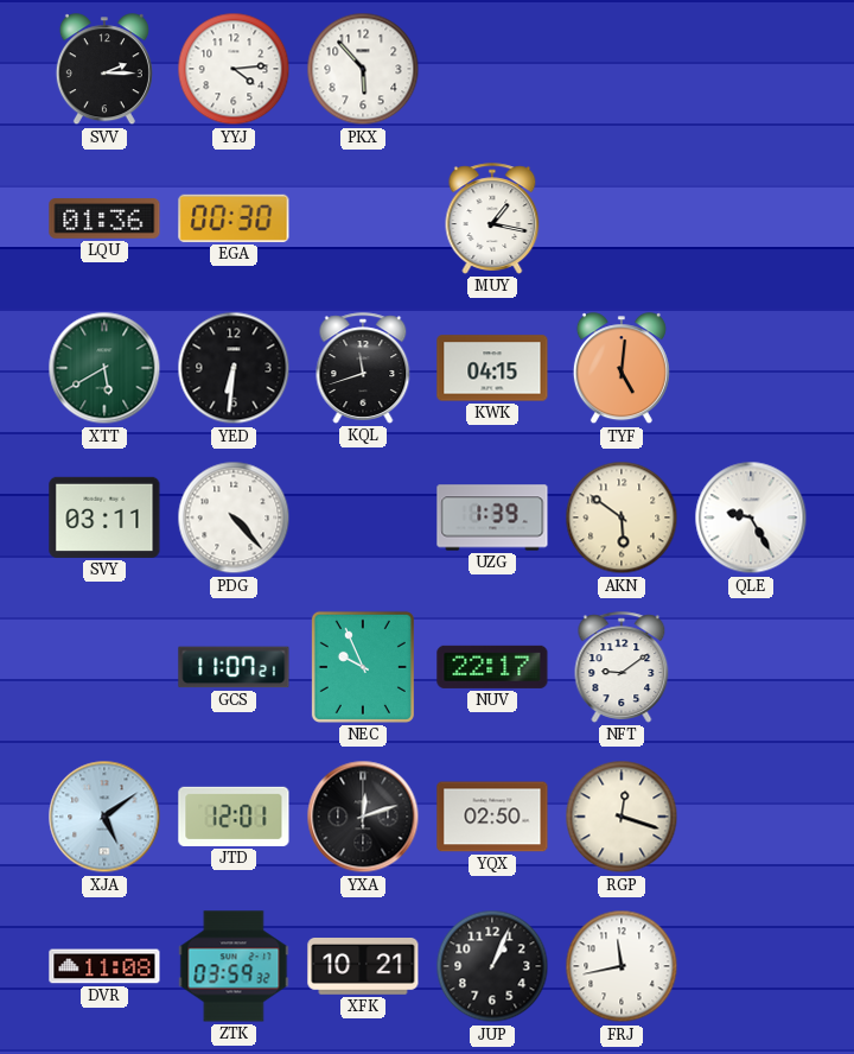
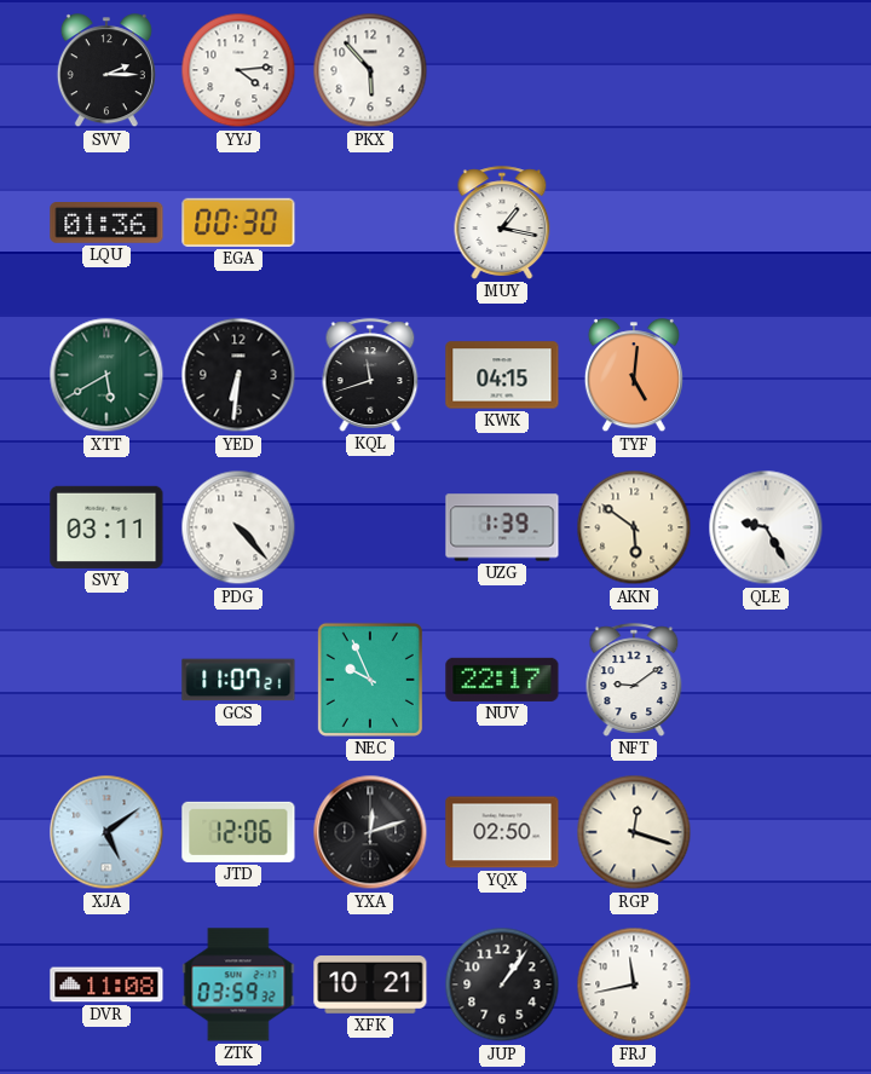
JTD: 12:01 -> 12:06
JUP: 1:04 -> 1:06
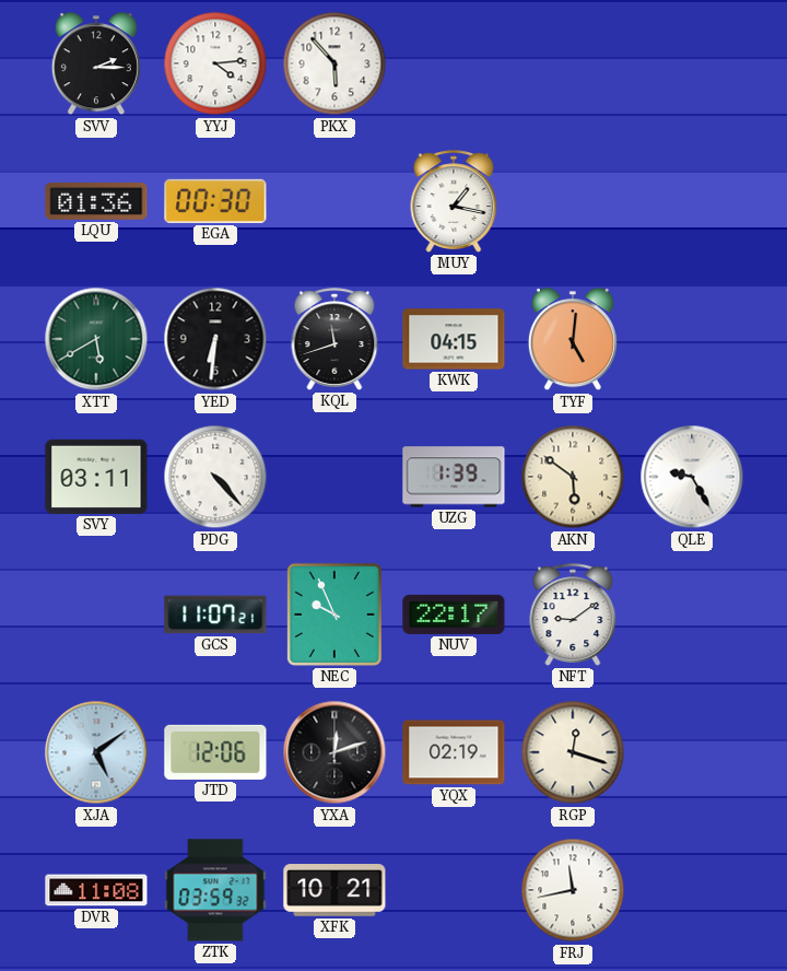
YQX: 02:50 -> 02:19
JUP: 1:06 -> none
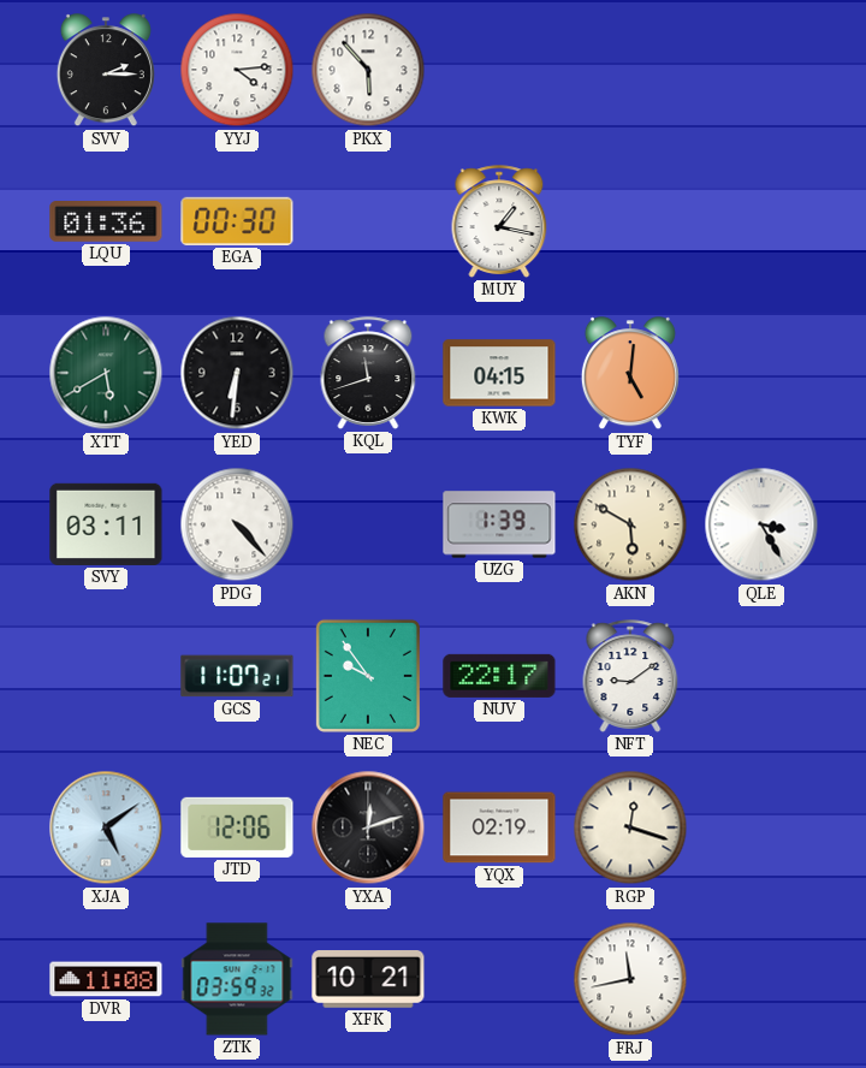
AKN: 5:51 -> 5:50
QLE: 9:25 -> 3:25
NEC: 9:56 -> 9:54
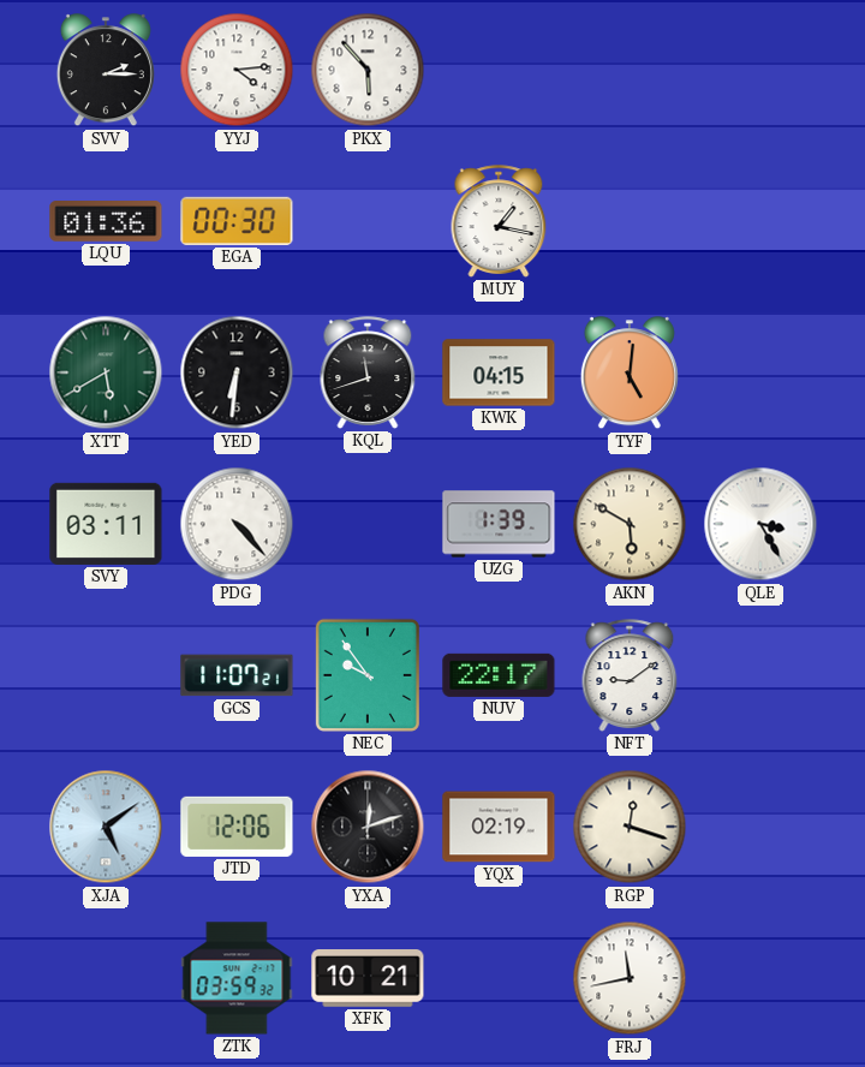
DVR: 11:08 -> none
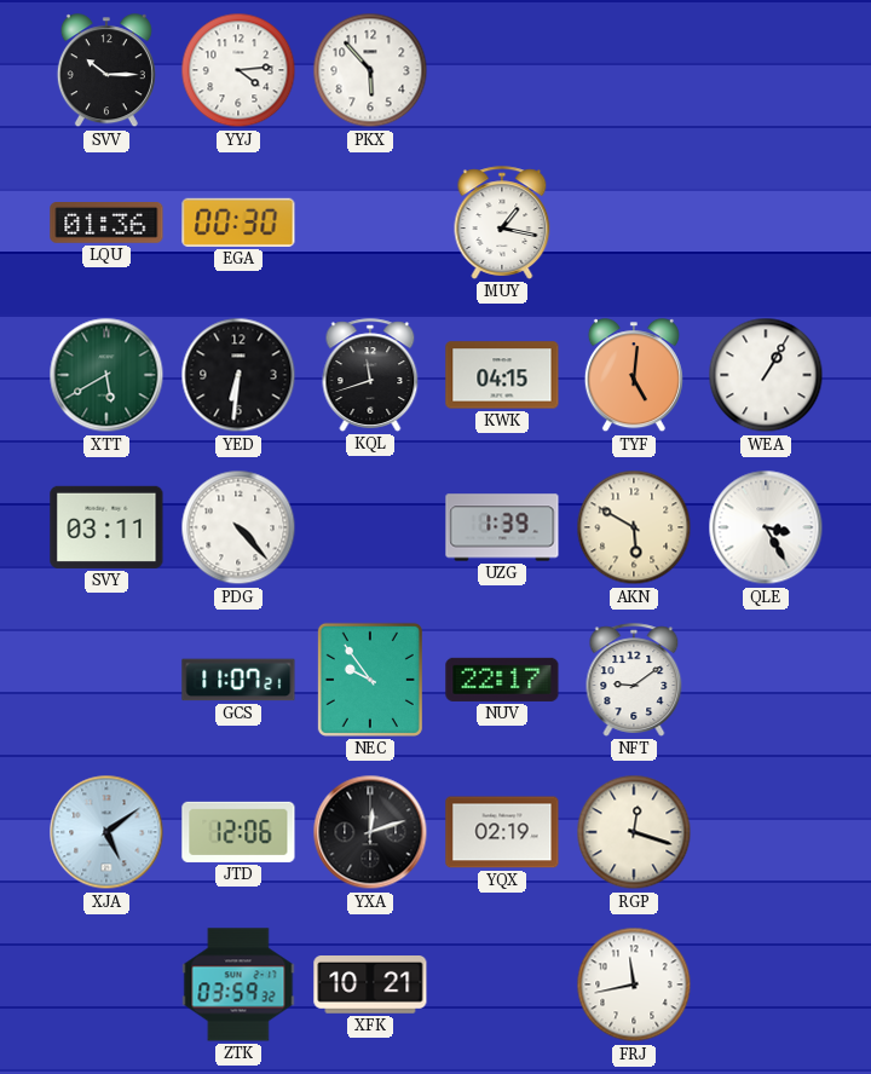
SVV: 2:15 -> 10:15
WEA: none -> 1:05
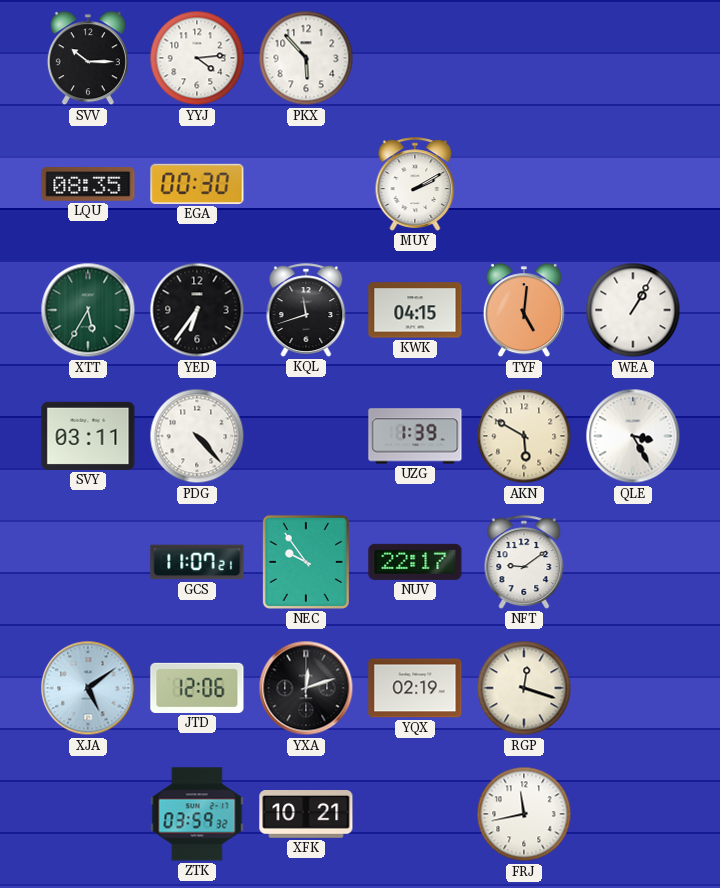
LQU: 01:36 -> 08:35
MUY: 1:17 -> 2:10
XTT: 5:40 -> 5:35
YED: 6:31 -> 6:36
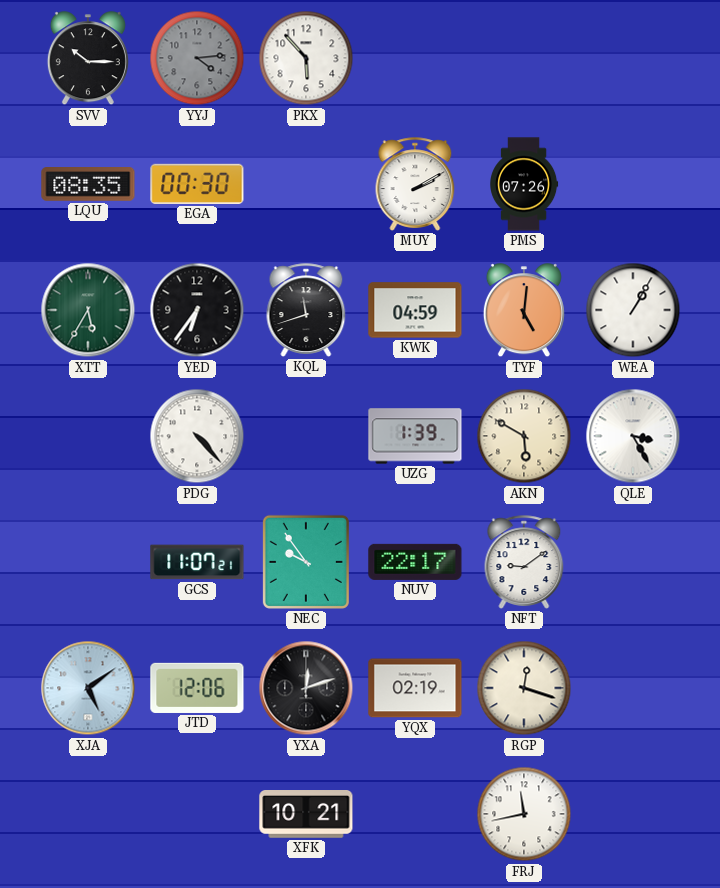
YYJ dial: white -> grey
PMS: none -> 07:26
KWK: 04:15 -> 04:59
SVY: 03:11 -> none
ZTK: 03:59 -> none
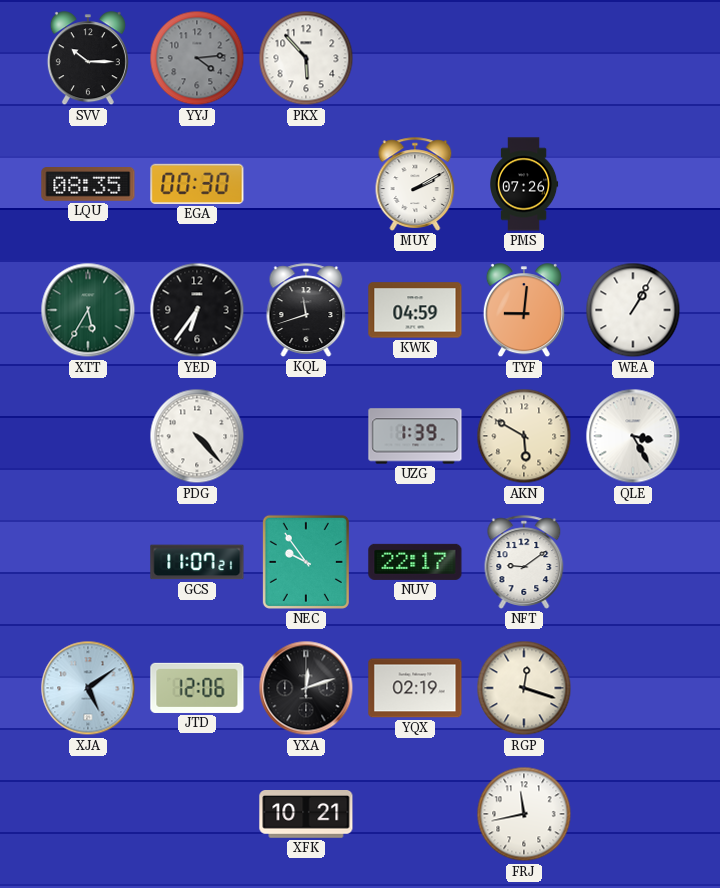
TYF: 5:01 -> 9:01
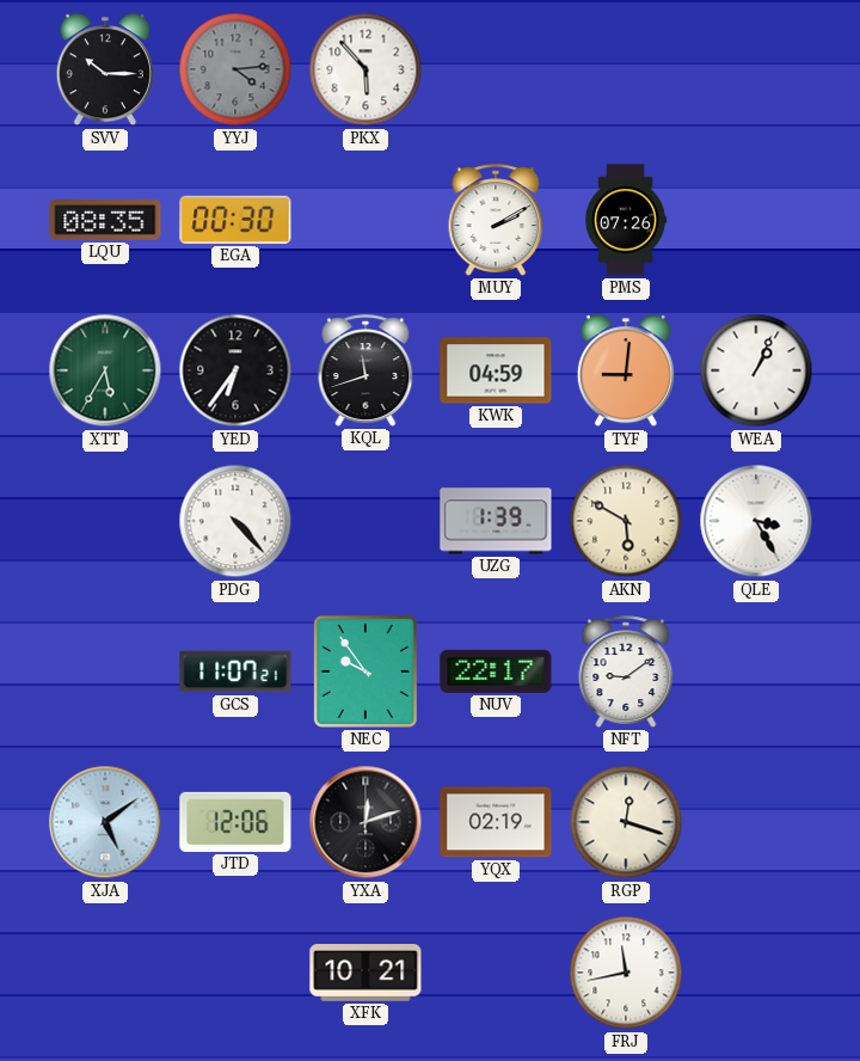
WEA: 1:05 -> 1:04
